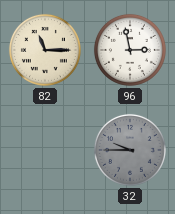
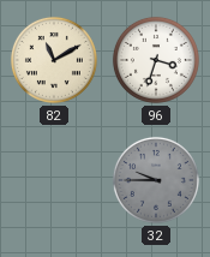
82: 11:15 -> 11:10
96: 2:58 -> 3:33
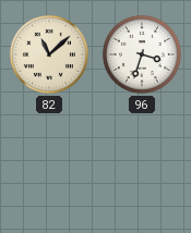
82: 11:10 -> 11:08
32: 9:45 -> none
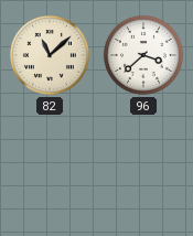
96: 3:33 -> 3:38
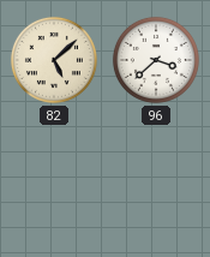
82: 11:08 -> 5:08
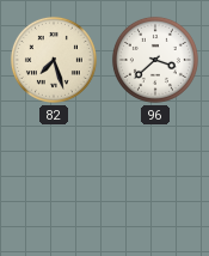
82: 5:08 -> 7:27
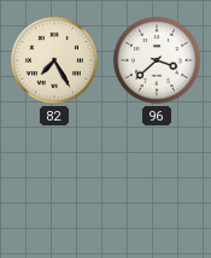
82: 7:27 -> 7:25
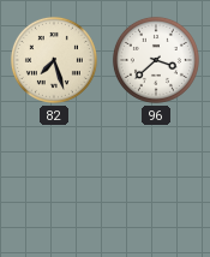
82: 7:25 -> 7:27
